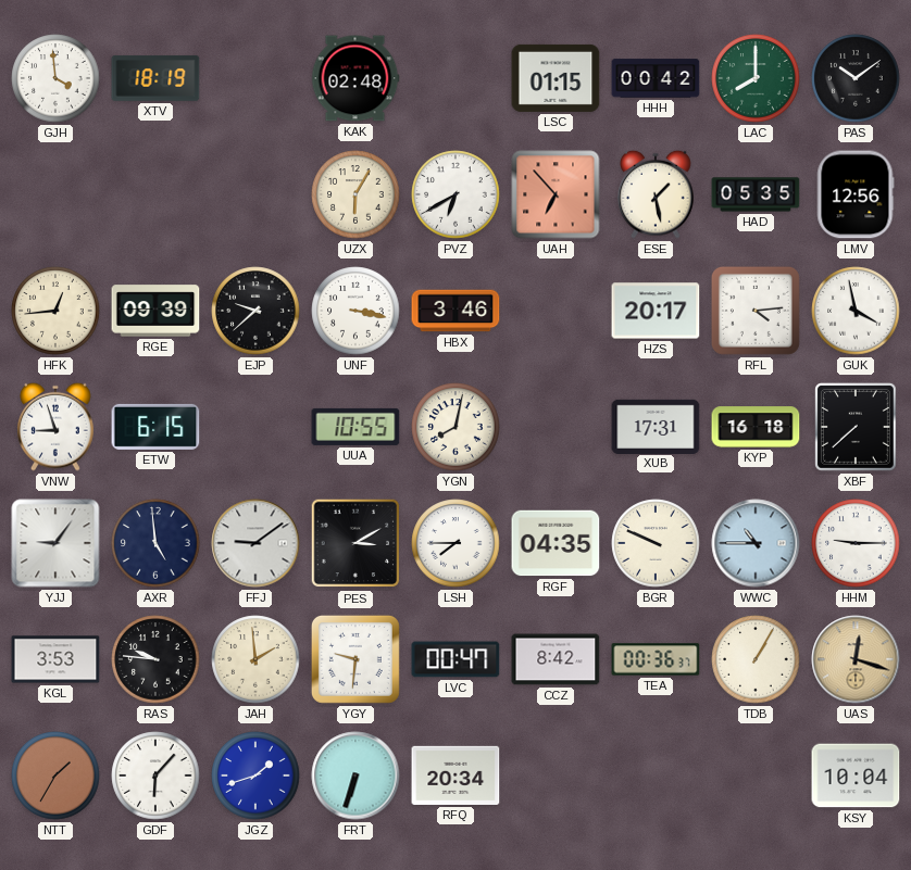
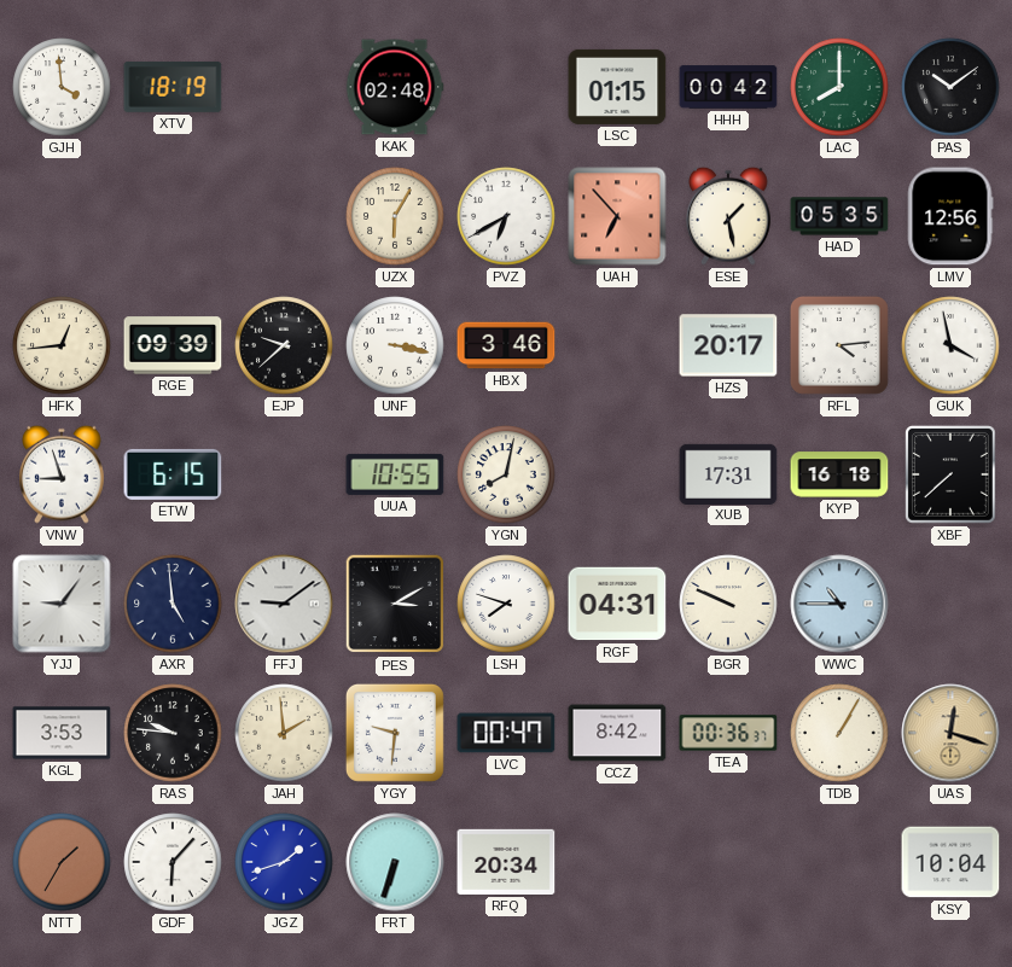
LSH: 7:45 -> 7:48
RGF: 04:35 -> 04:31
HHM: 9:15 -> none
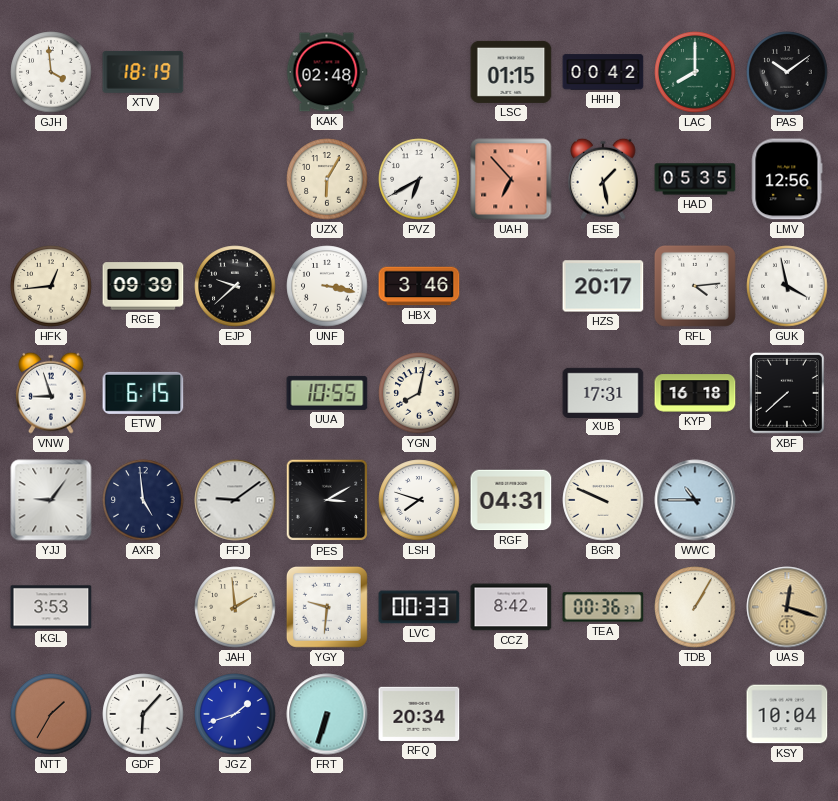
RAS: 9:46 -> none
LVC: 00:47 -> 00:33
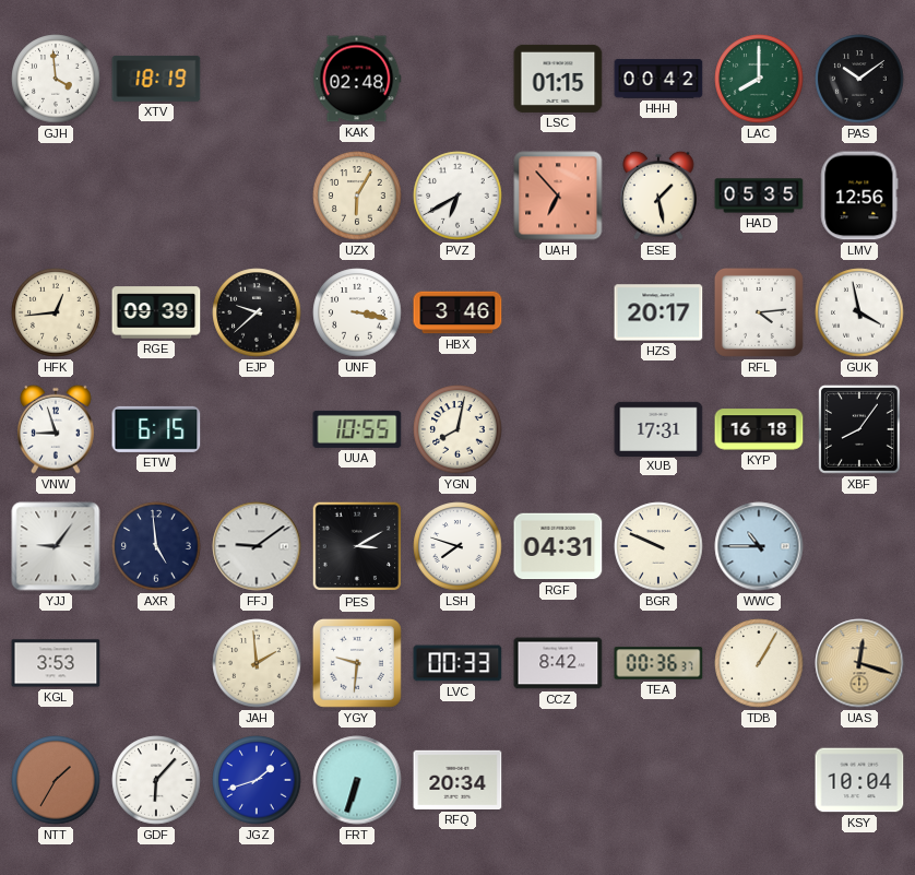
XBF: 7:38 -> 8:06
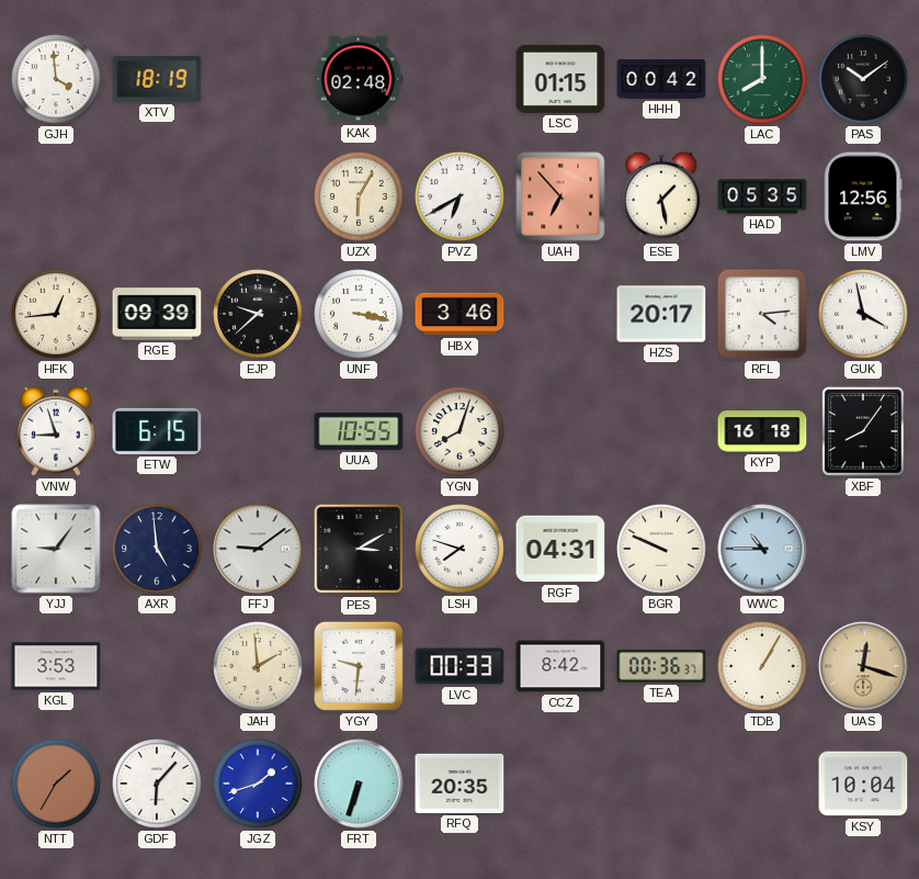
YGN: 8:02 -> 8:03
XUB: 17:31 -> none
RFQ: 20:34 -> 20:35
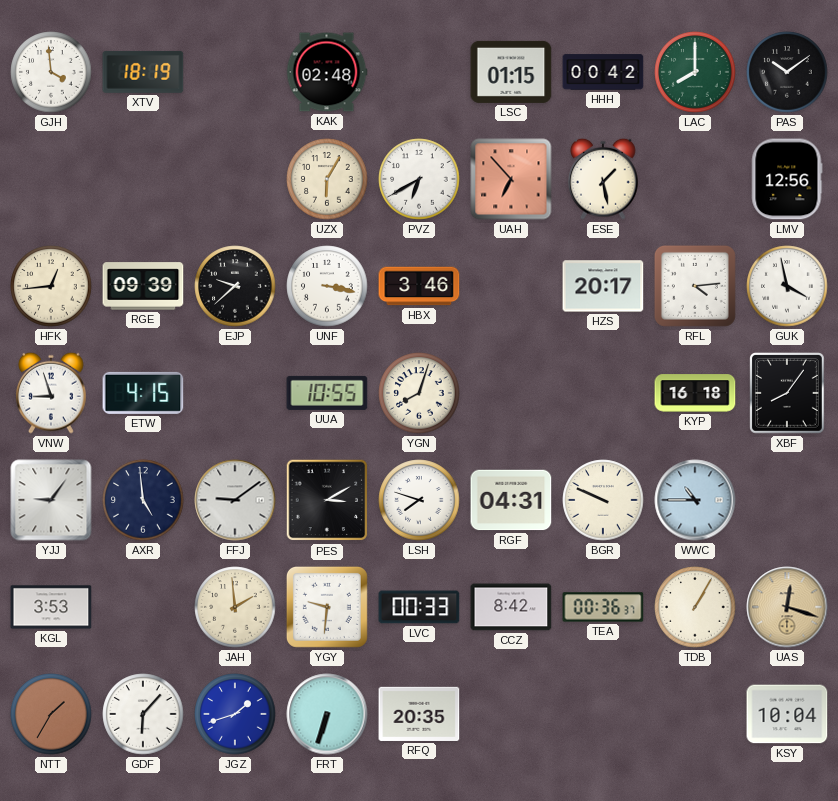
HAD: 05:35 -> none
ETW: 6:15 -> 4:15
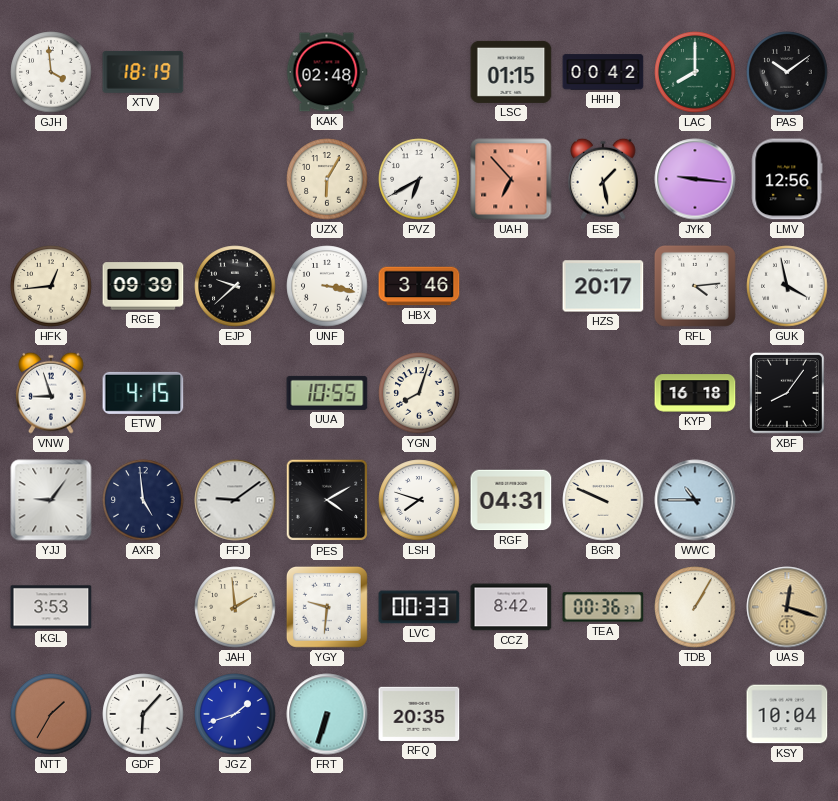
JYK: none -> 9:16
PES: 3:10 -> 4:10
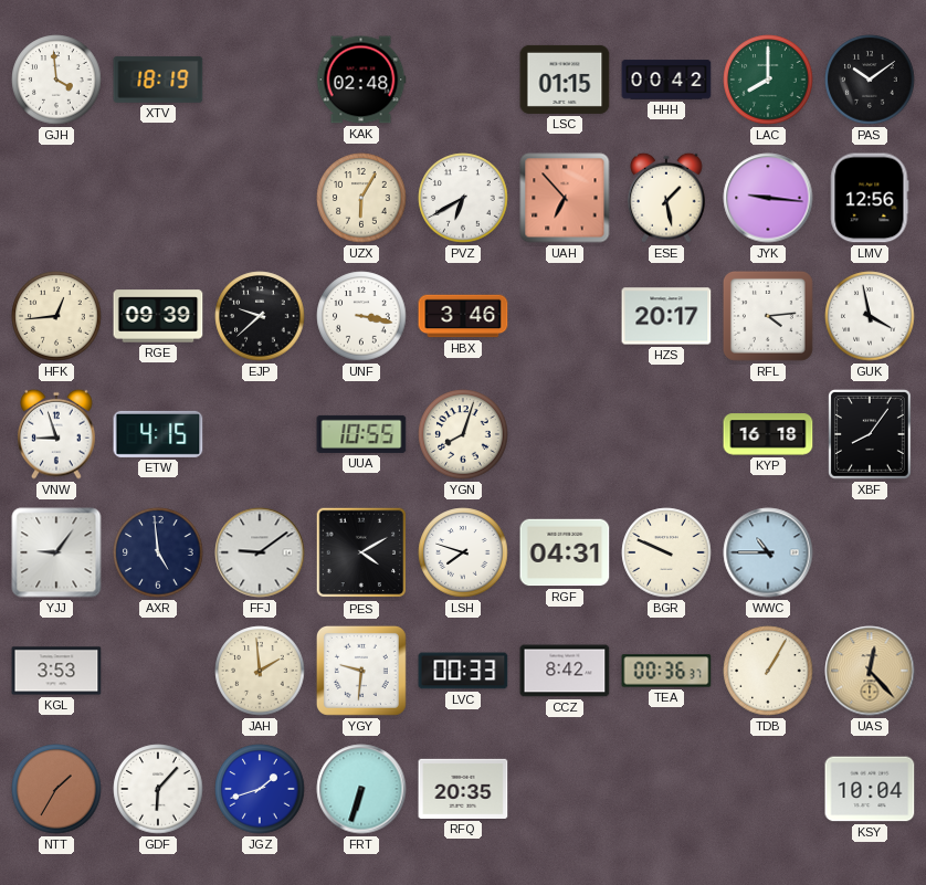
UAS: 12:18 -> 12:23
